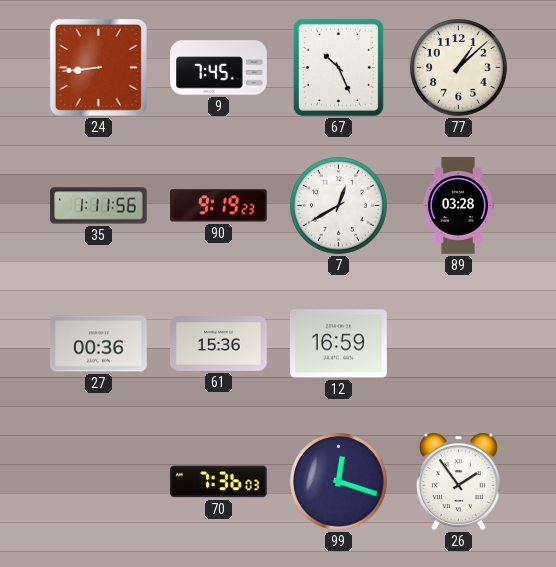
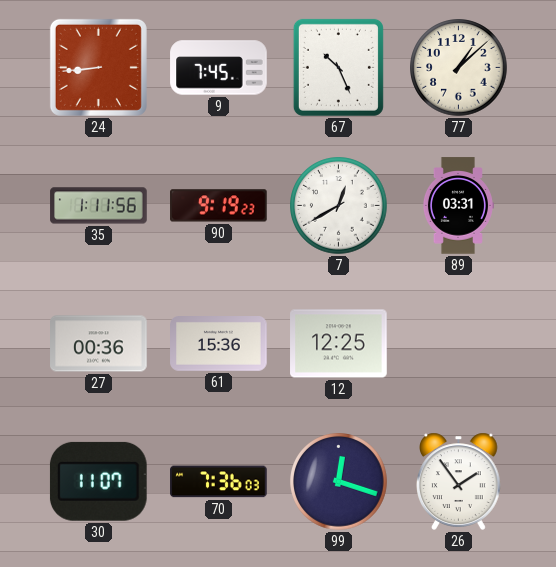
89: 03:28 -> 03:31
12: 16:59 -> 12:25
30: none -> 11:07
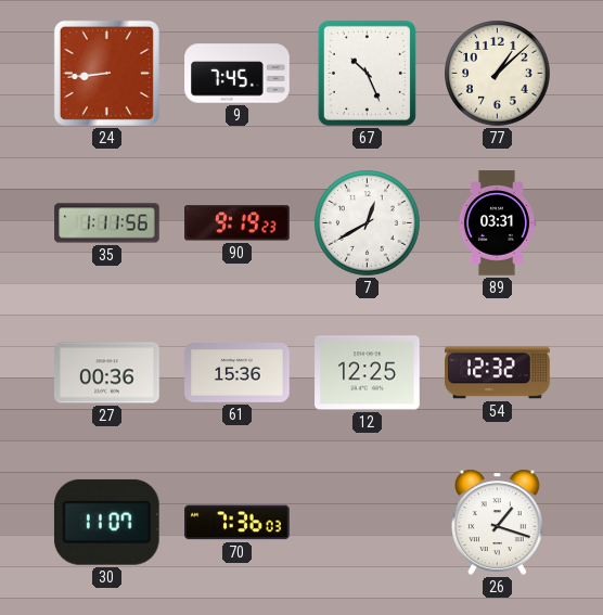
54: none -> 12:32
99: 12:18 -> none
26: 1:54 -> 1:18
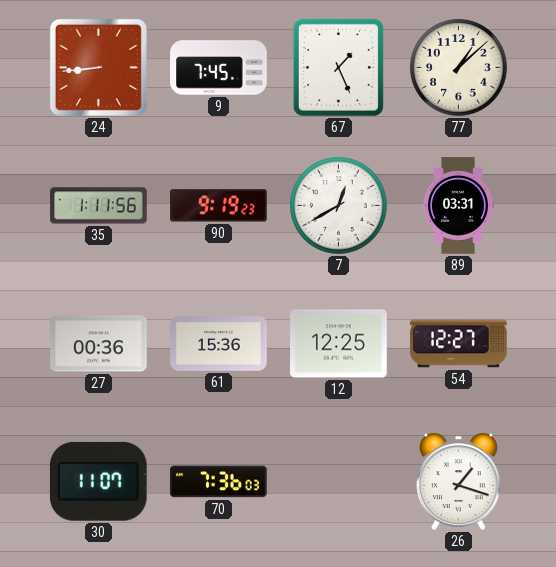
67: 10:26 -> 1:26
54: 12:32 -> 12:27
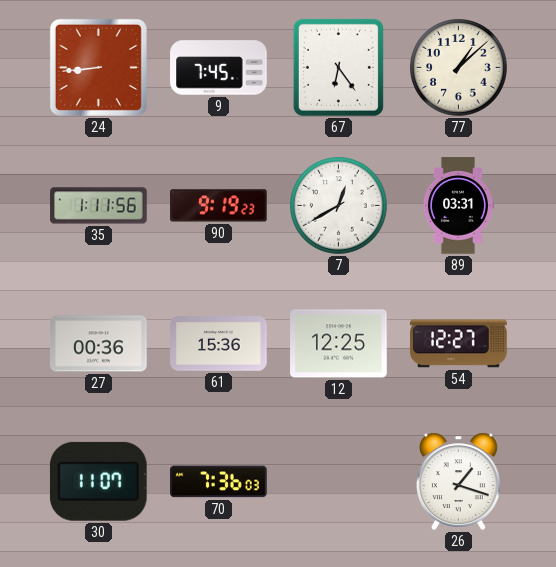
67: 1:26 -> 6:24
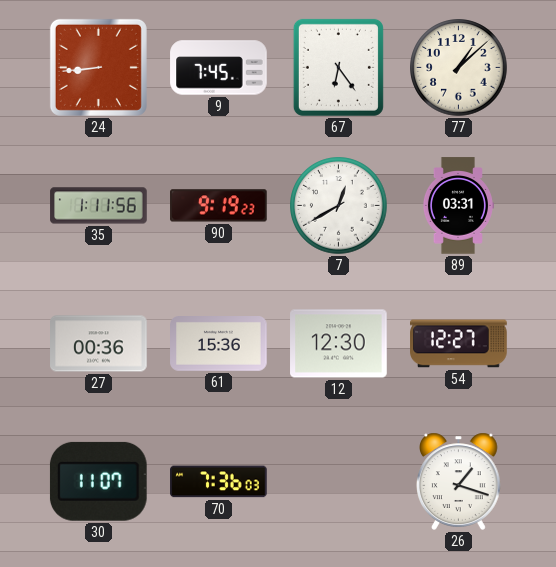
12: 12:25 -> 12:30
